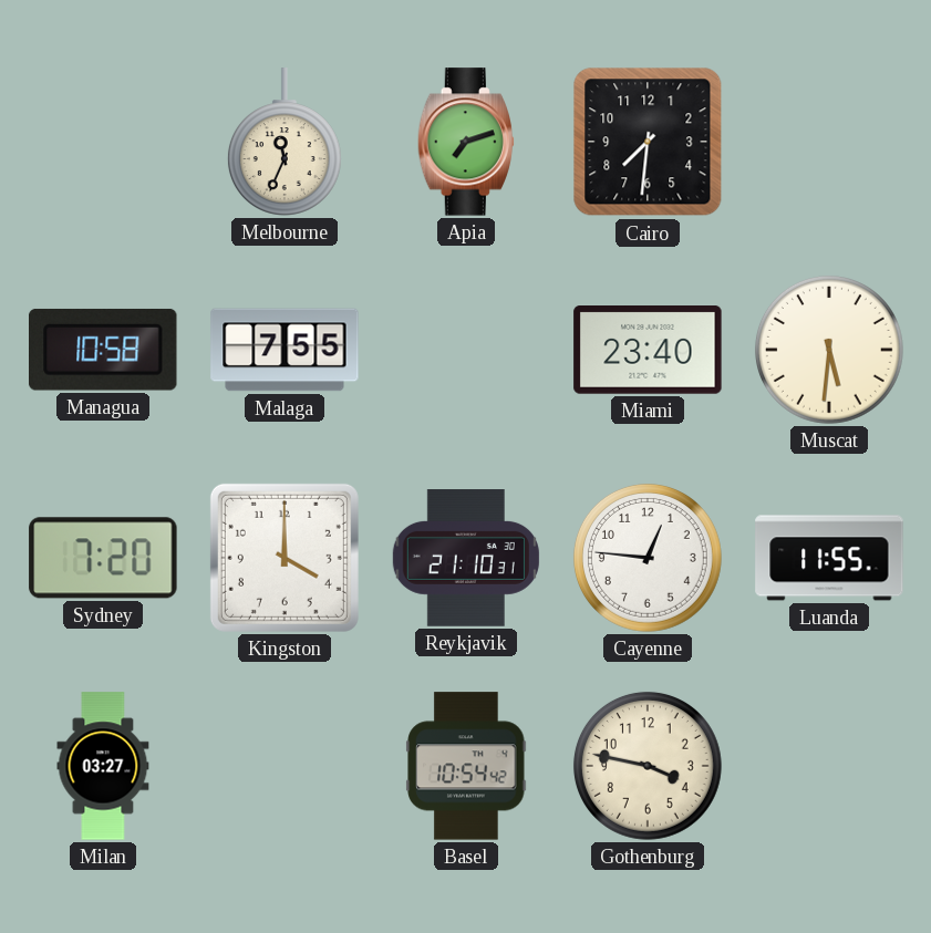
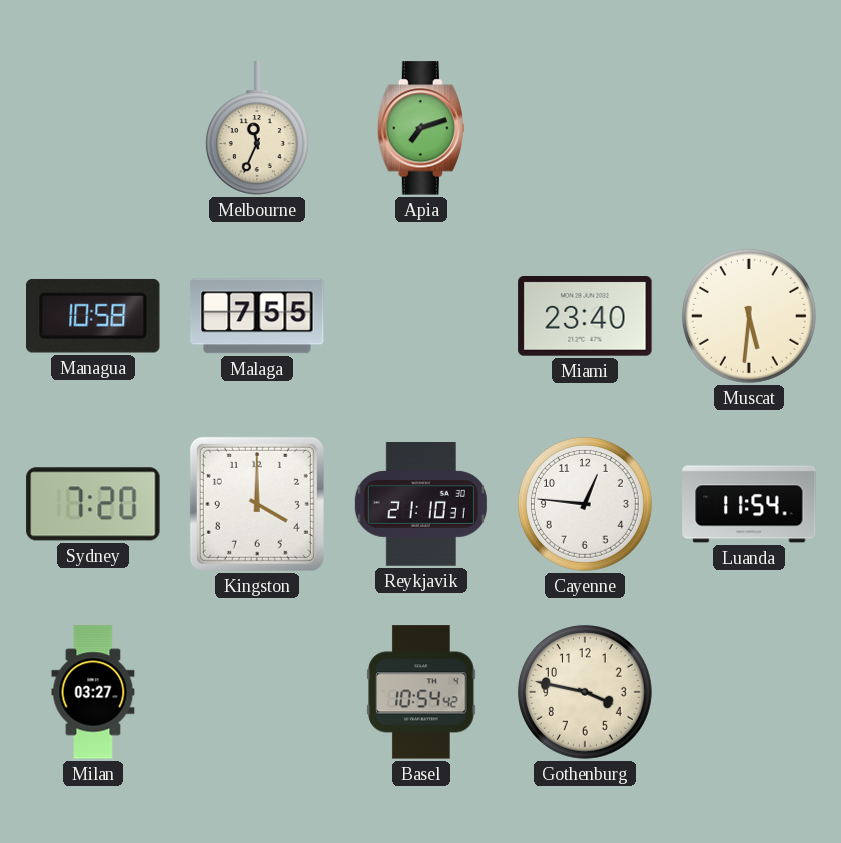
Cairo: 7:31 -> none
Luanda: 11:55 -> 11:54
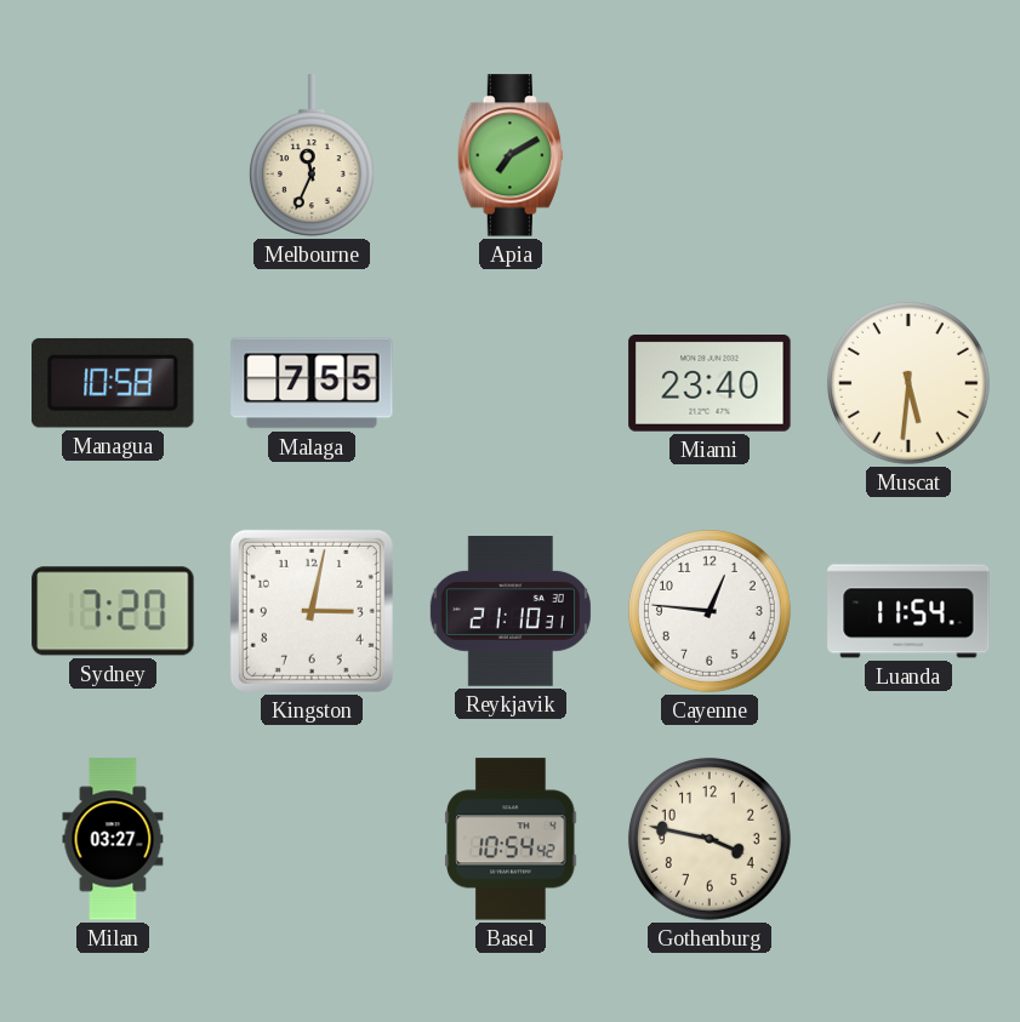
Apia: 7:12 -> 7:10
Kingston: 4:00 -> 3:02
